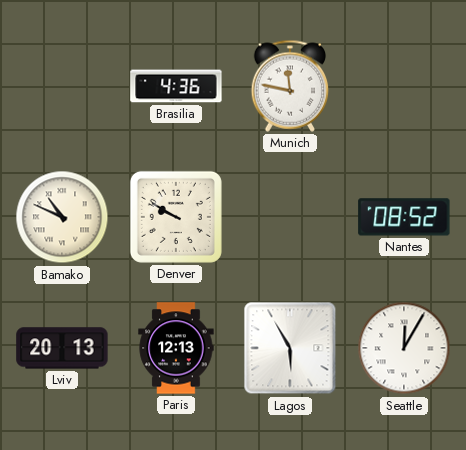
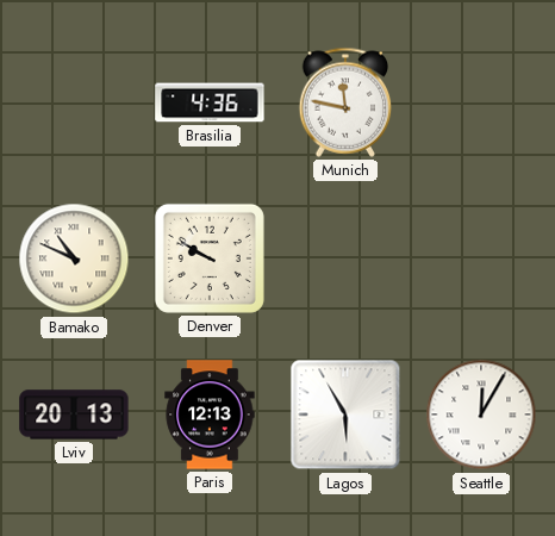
Nantes: 08:52 -> none
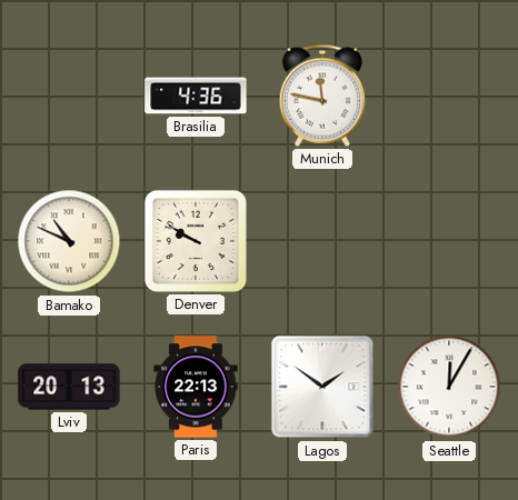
Paris: 12:13 -> 22:13
Lagos: 5:55 -> 1:51
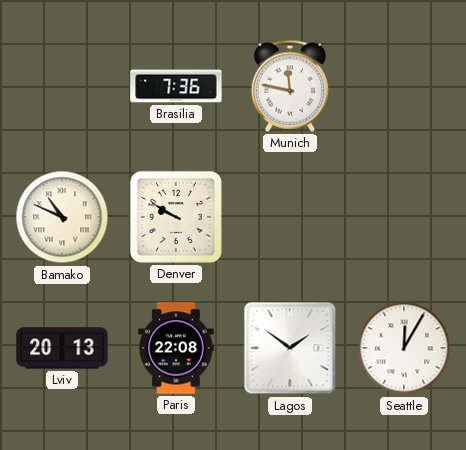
Brasilia: 4:36 -> 7:36
Paris: 22:13 -> 22:08
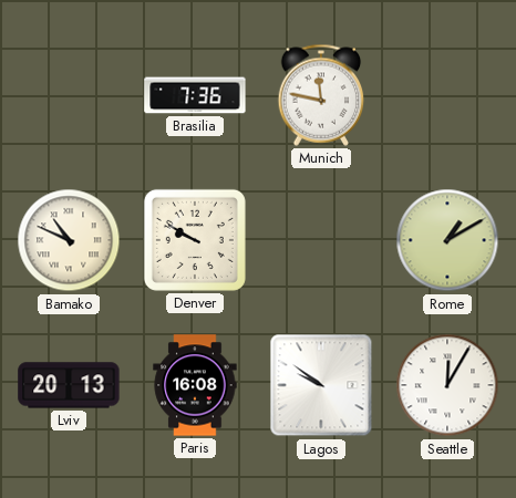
Rome: none -> 1:10
Paris: 22:08 -> 16:08
Lagos: 1:51 -> 9:51
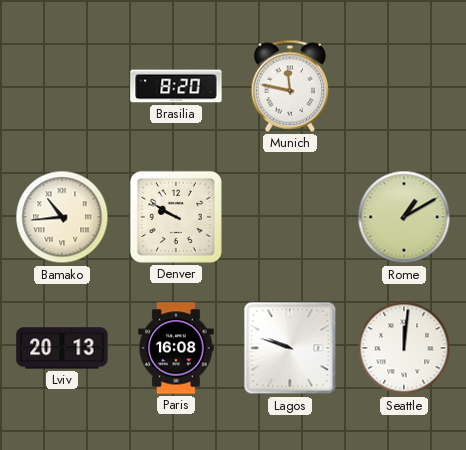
Brasilia: 7:36 -> 8:20
Bamako: 10:49 -> 10:44
Lagos: 9:51 -> 9:48
Seattle: 12:05 -> 12:01
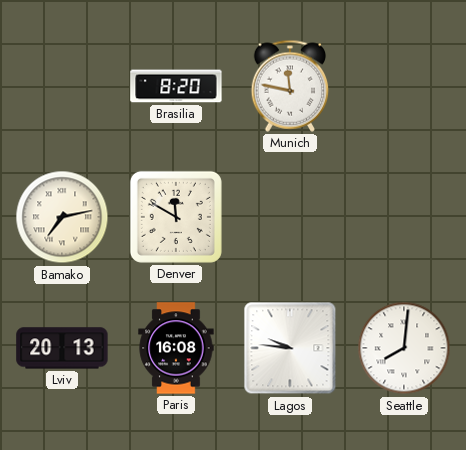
Bamako: 10:44 -> 7:13
Denver: 9:50 -> 11:50
Rome: 1:10 -> none
Lagos: 9:48 -> 9:46
Seattle: 12:01 -> 8:01
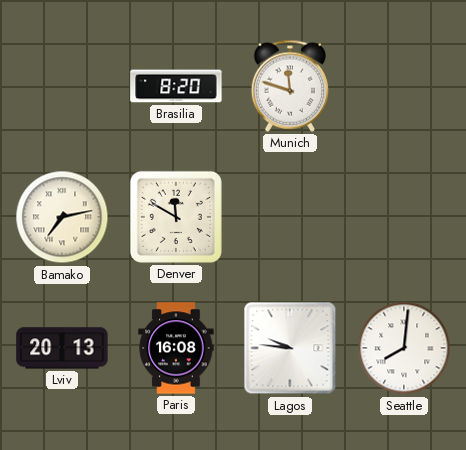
Munich: 11:47 -> 11:48
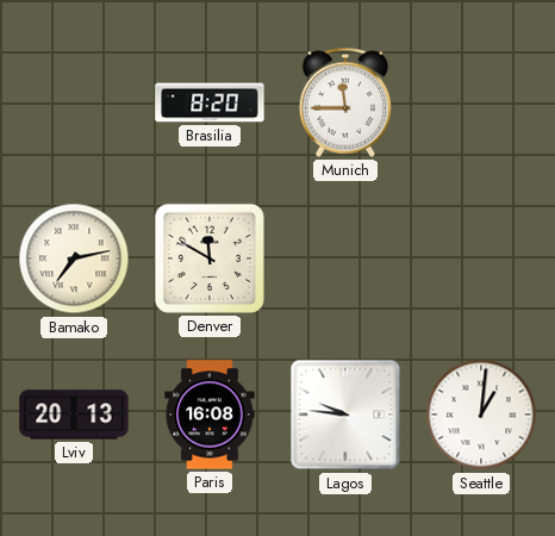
Munich: 11:48 -> 11:45
Seattle: 8:01 -> 1:01
